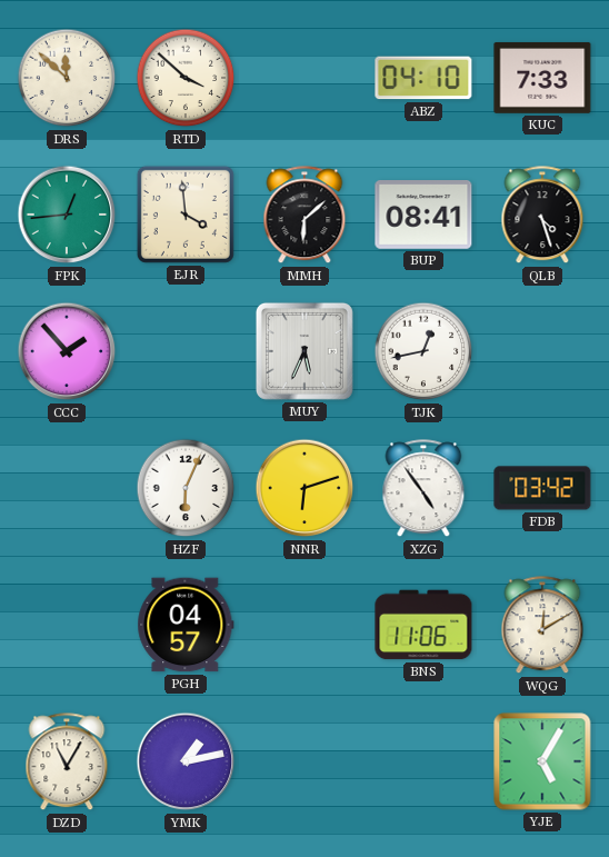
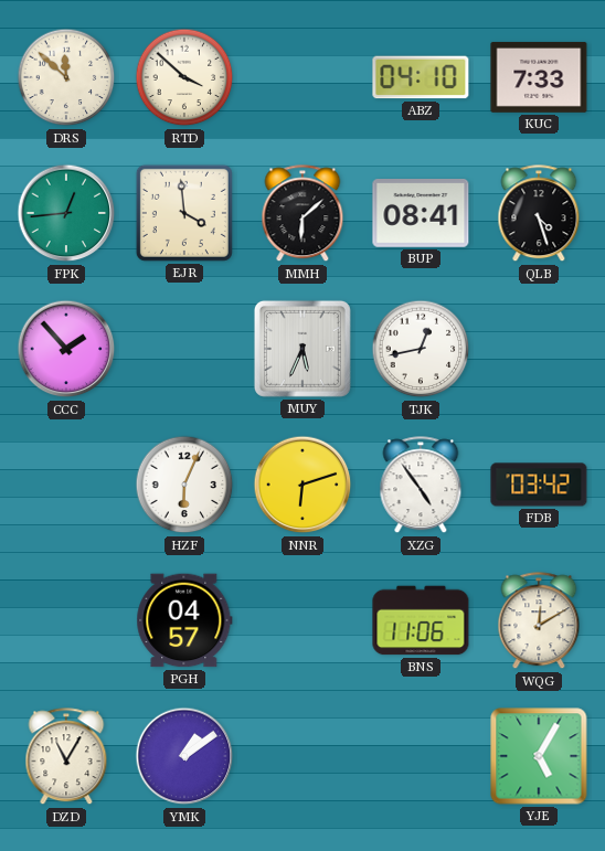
YMK: 1:13 -> 1:09
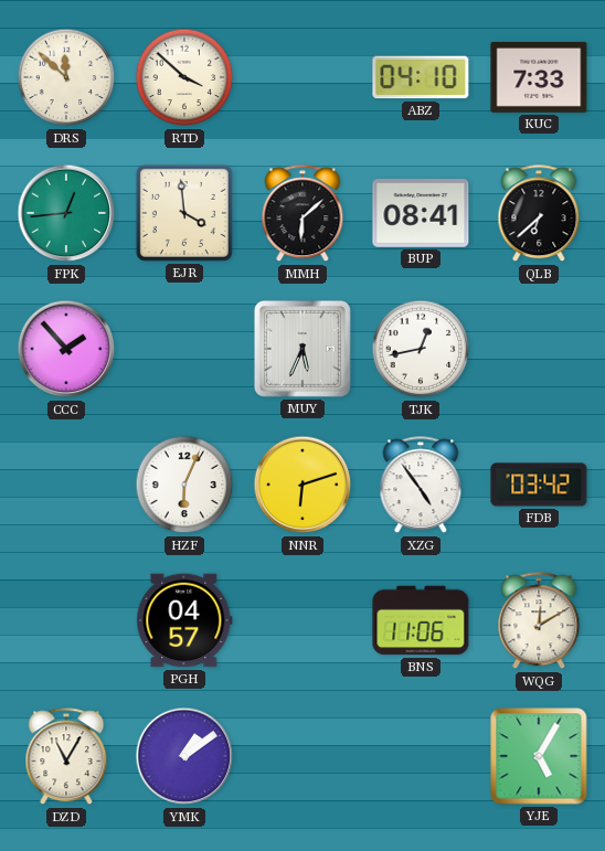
QLB: 4:27 -> 6:38
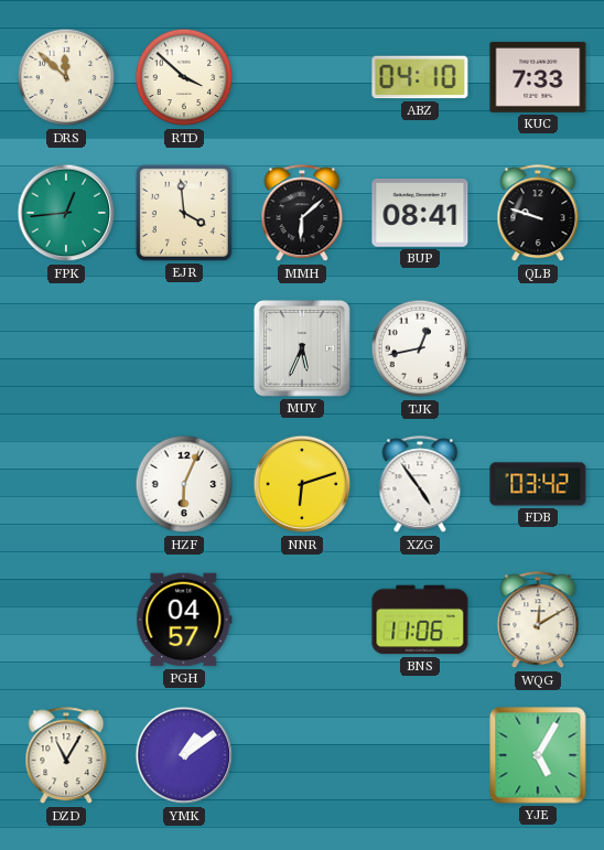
QLB: 6:38 -> 9:48
CCC: 1:53 -> none
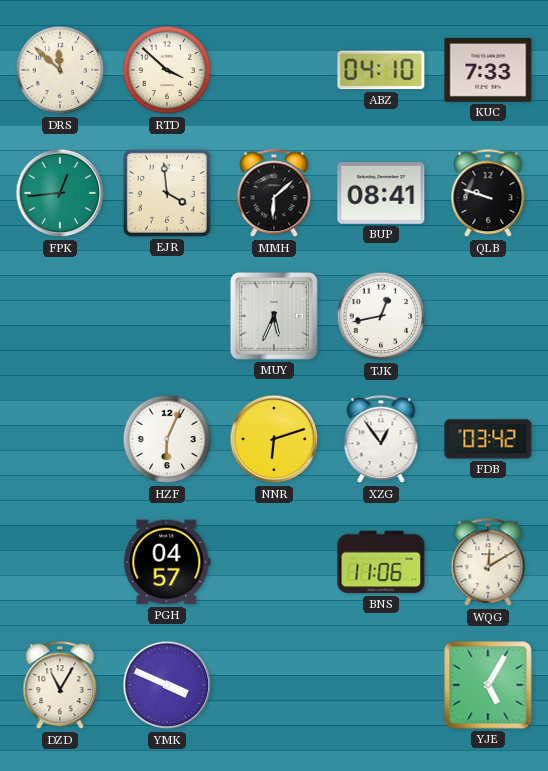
XZG: 4:54 -> 12:54
YMK: 1:09 -> 3:49
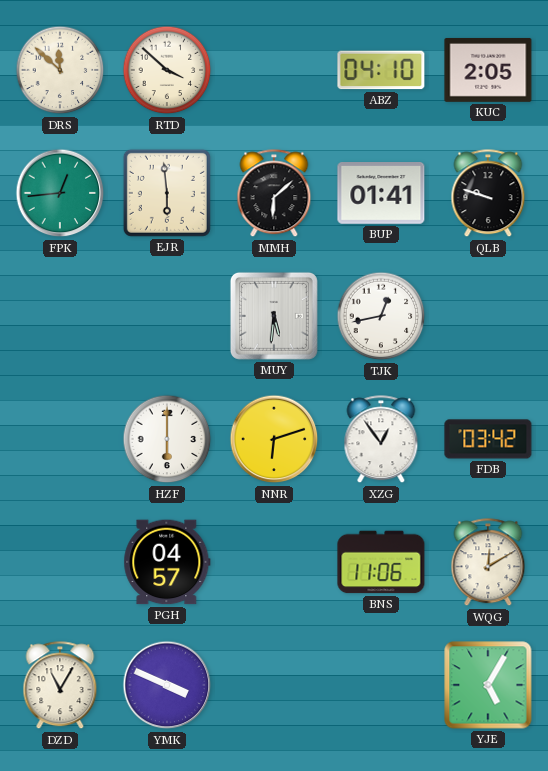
KUC: 7:33 -> 2:05
EJR: 3:59 -> 5:59
BUP: 08:41 -> 01:41
MUY: 5:34 -> 5:31
HZF: 6:04 -> 6:00
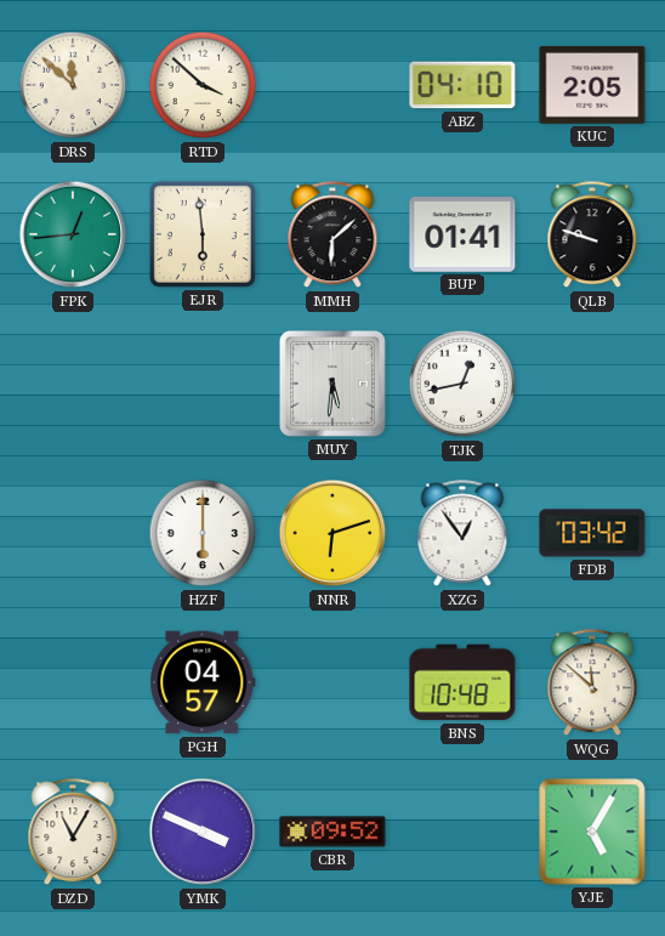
BNS: 11:06 -> 10:48
WQG: 12:10 -> 11:52
CBR: none -> 09:52
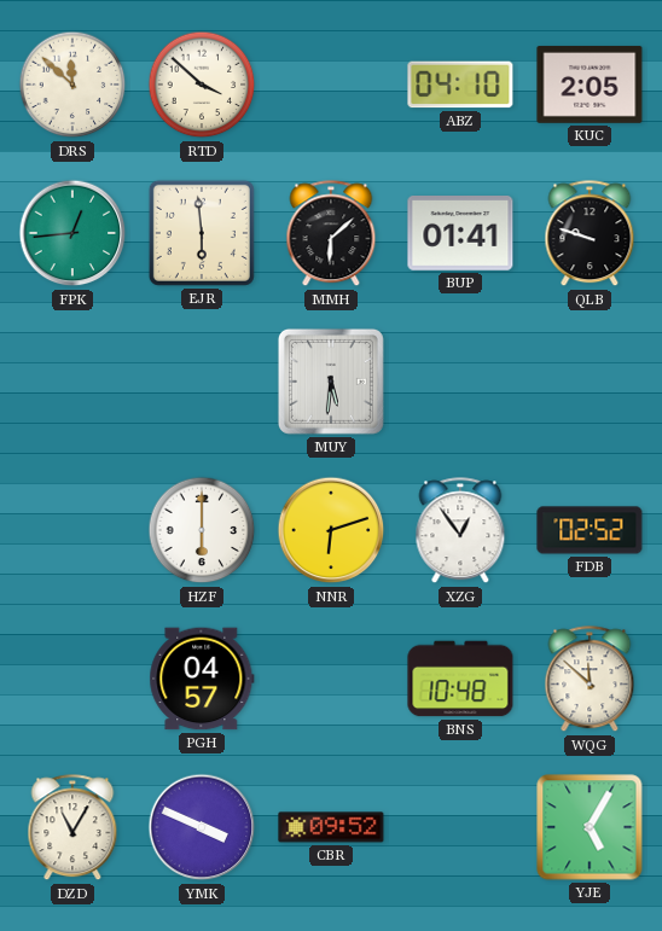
TJK: 12:43 -> none
FDB: 03:42 -> 02:52
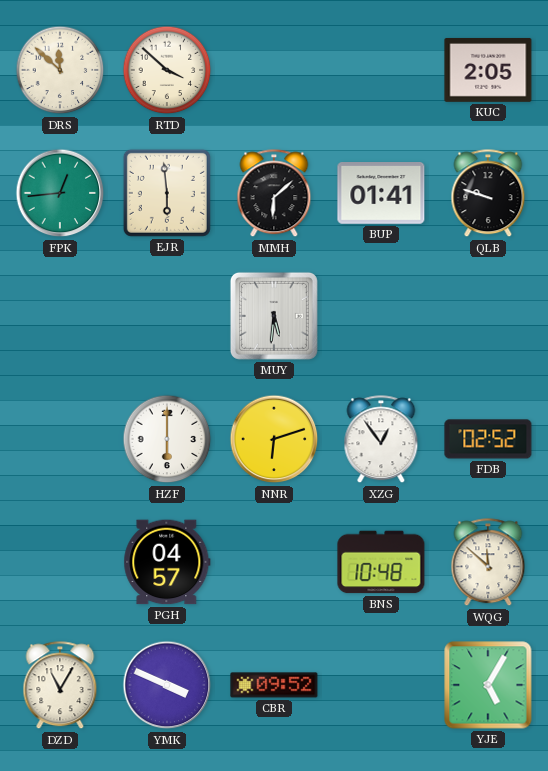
ABZ: 04:10 -> none
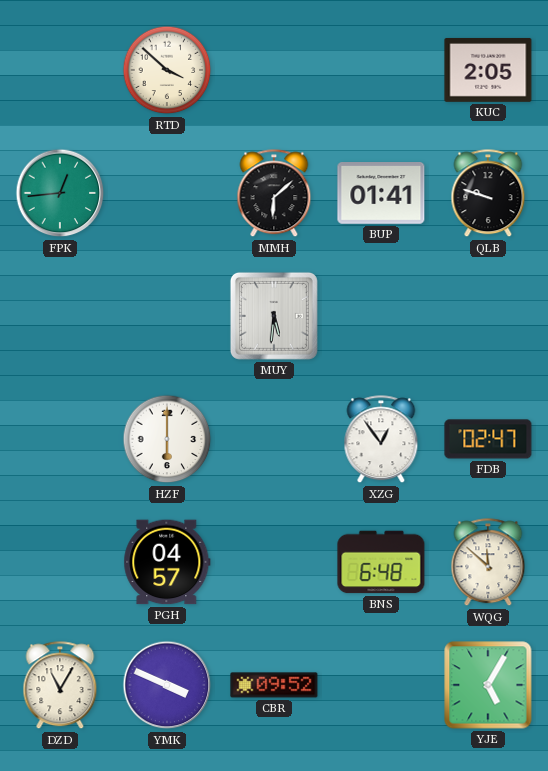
DRS: 11:52 -> none
EJR: 5:59 -> none
NNR: 6:12 -> none
FDB: 02:52 -> 02:47
BNS: 10:48 -> 6:48
